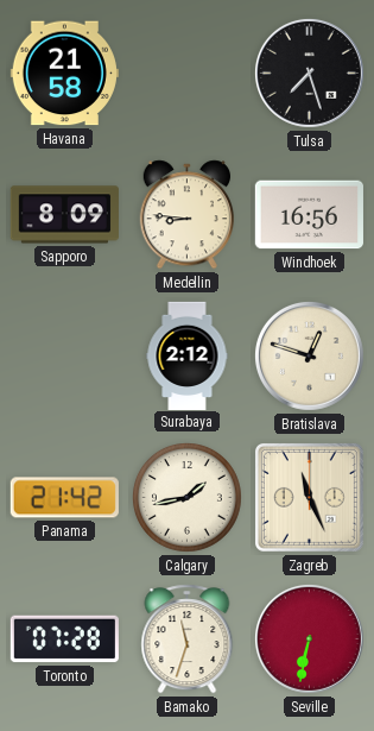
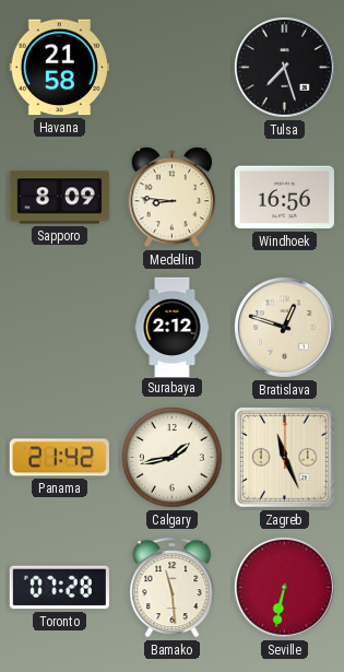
Bamako: 11:33 -> 11:29
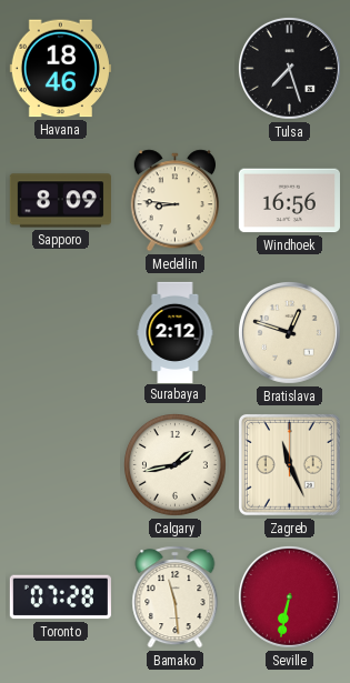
Havana: 21:58 -> 18:46
Panama: 21:42 -> none
